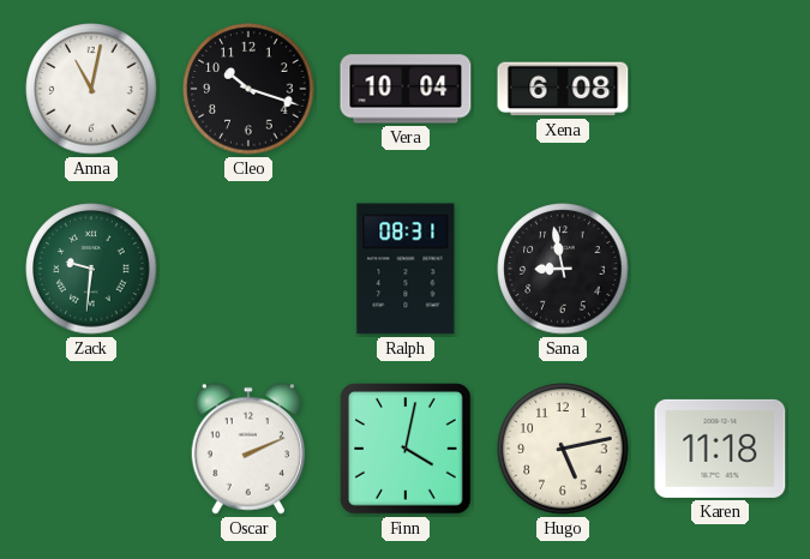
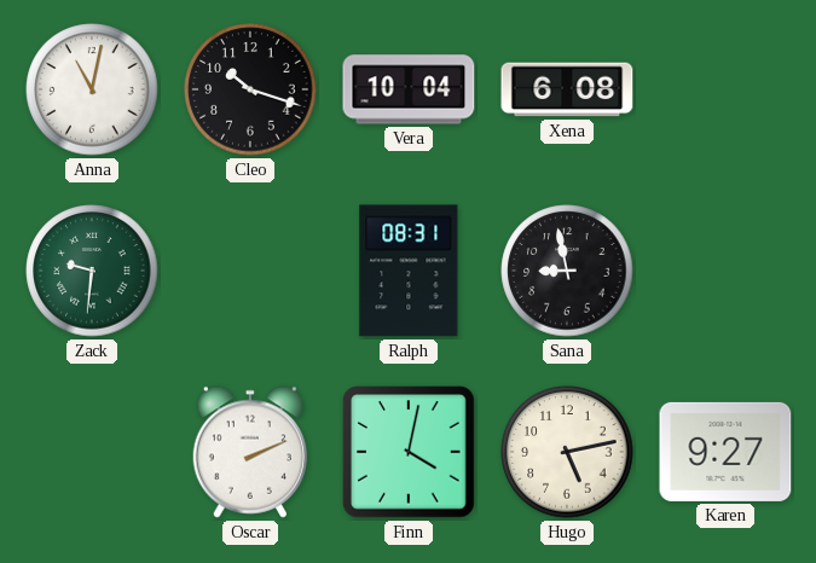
Karen: 11:18 -> 9:27
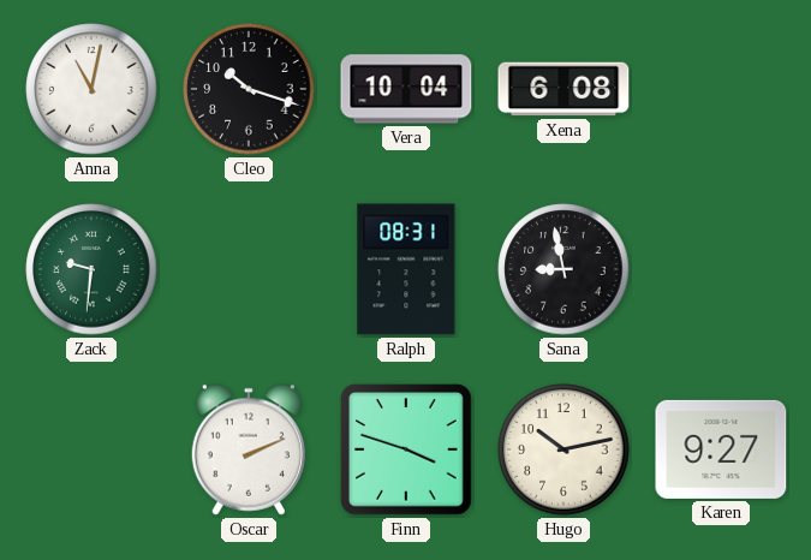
Finn: 4:02 -> 3:48
Hugo: 5:13 -> 10:13
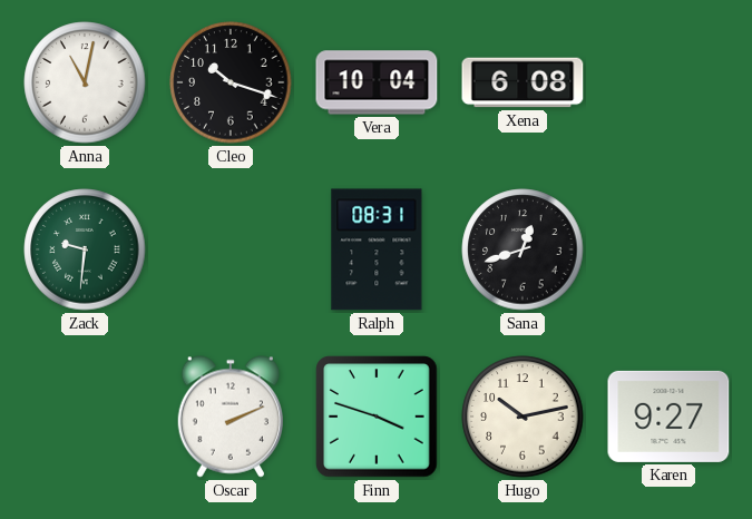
Sana: 8:58 -> 12:42
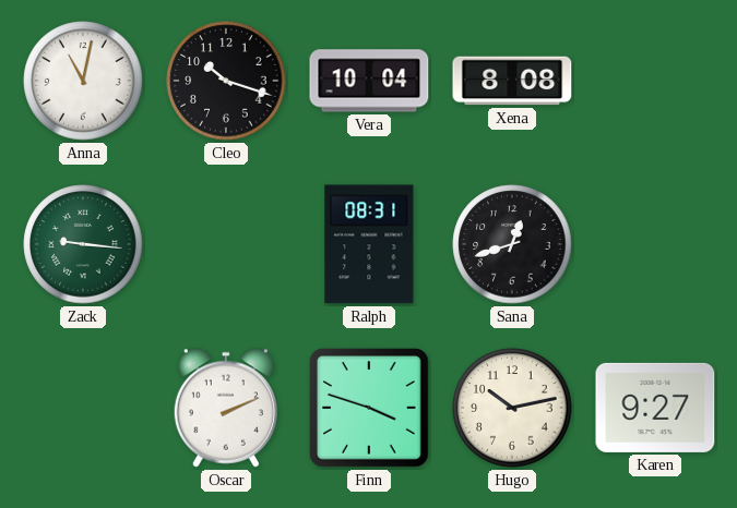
Xena: 6:08 -> 8:08
Zack: 9:31 -> 9:16
